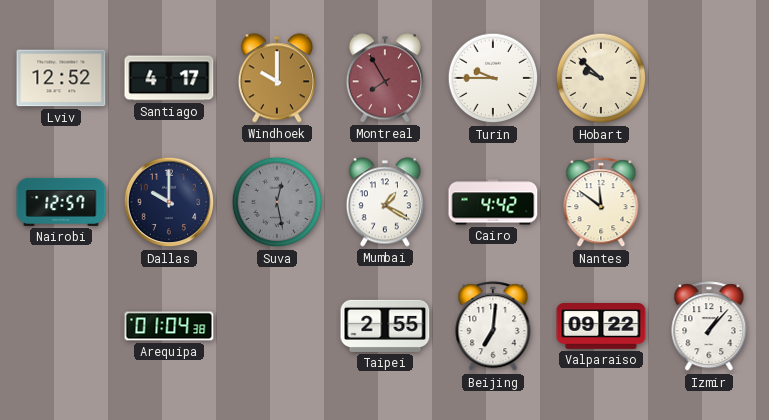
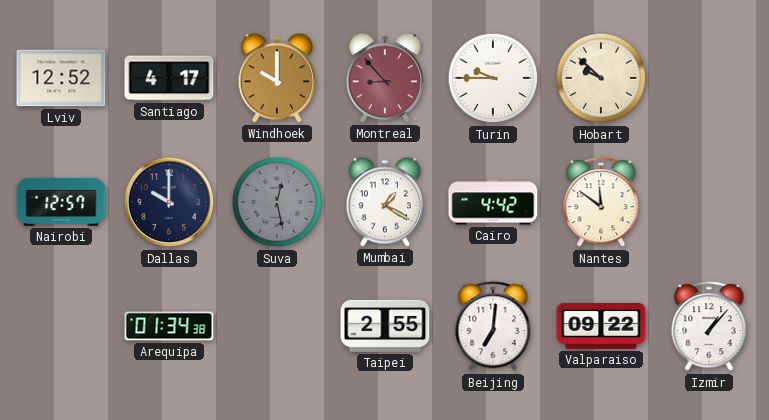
Montreal: 7:55 -> 8:53
Arequipa: 01:04 -> 01:34
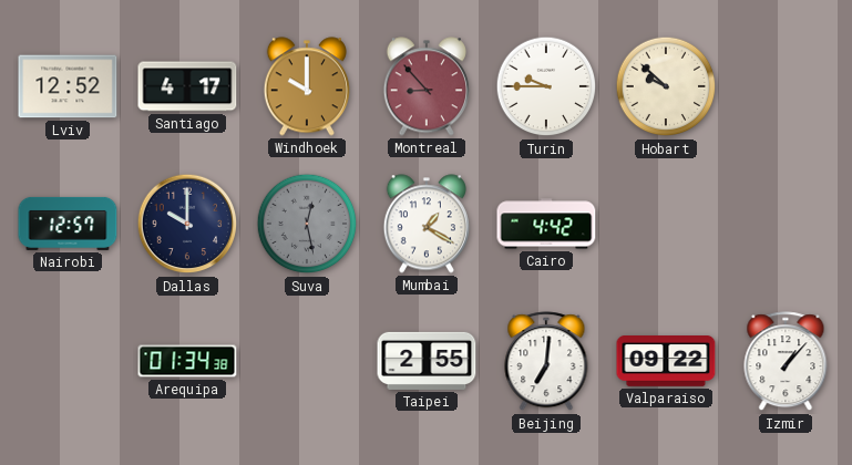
Nantes: 11:51 -> none
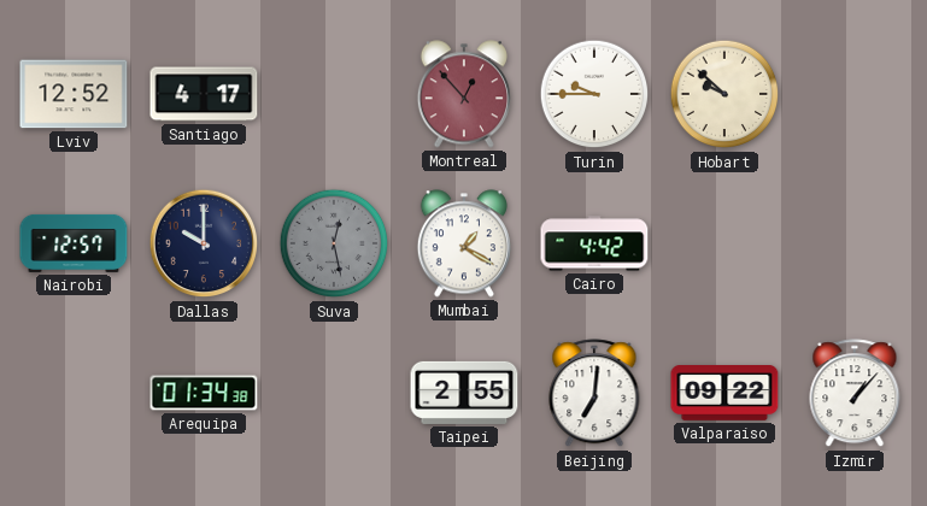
Windhoek: 10:00 -> none
Montreal: 8:53 -> 12:53
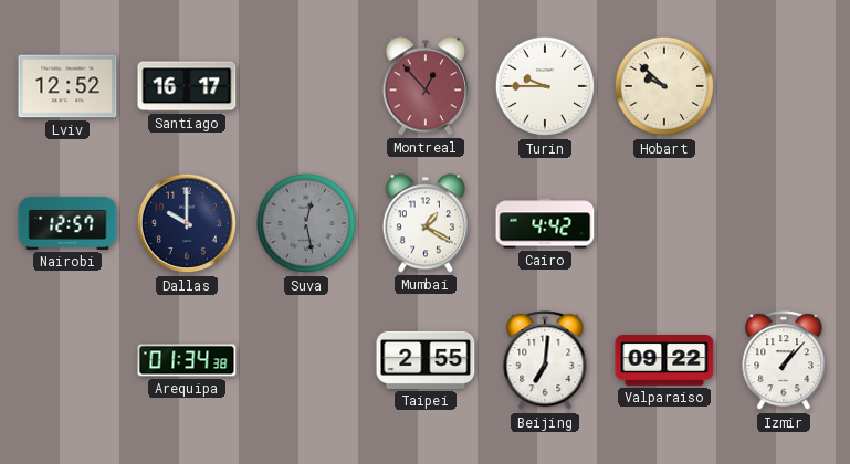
Santiago: 4:17 -> 16:17
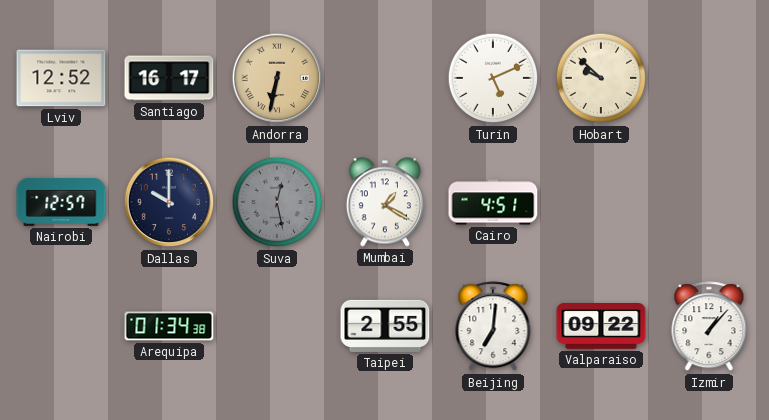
Andorra: none -> 6:32
Montreal: 12:53 -> none
Turin: 9:45 -> 5:11
Cairo: 4:42 -> 4:51
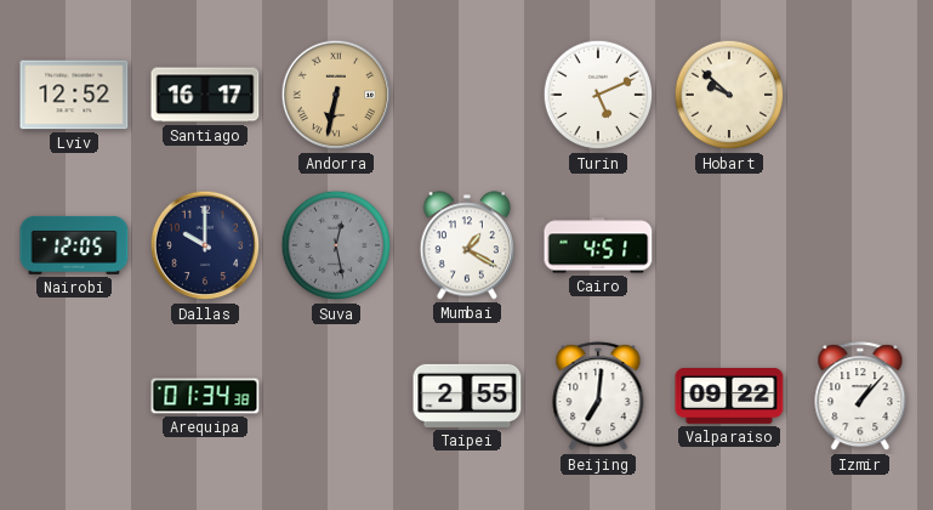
Nairobi: 12:57 -> 12:05
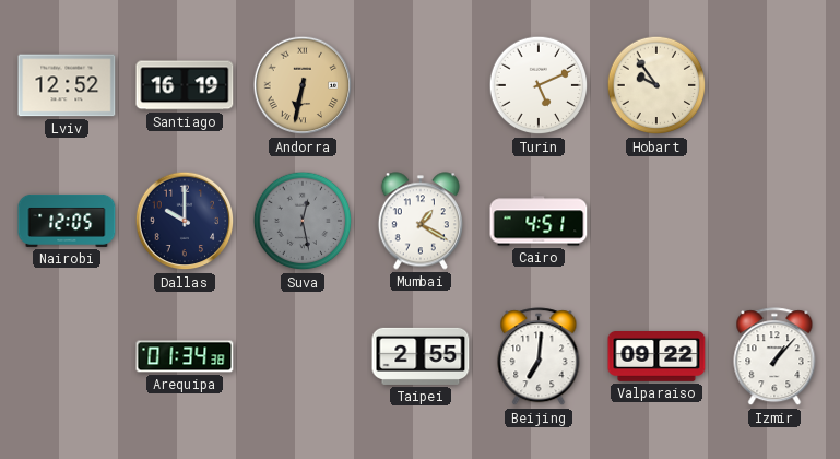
Santiago: 16:17 -> 16:19
Hobart: 9:52 -> 9:54
